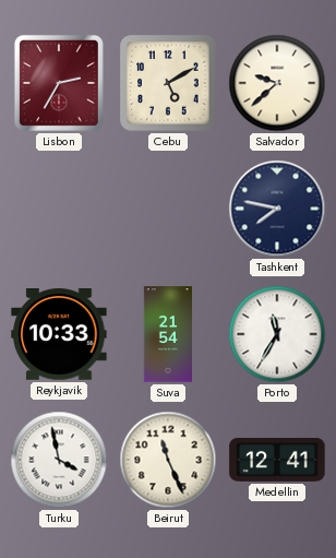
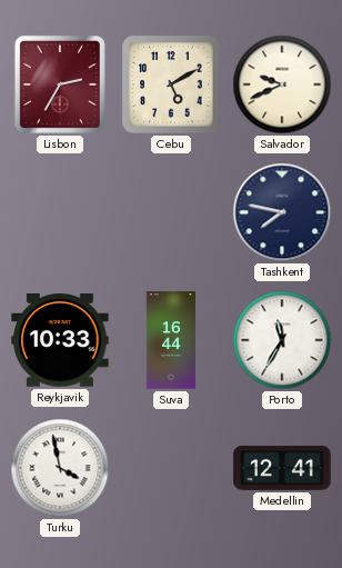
Salvador: 9:38 -> 9:41
Suva: 21:54 -> 16:44
Beirut: 11:26 -> none
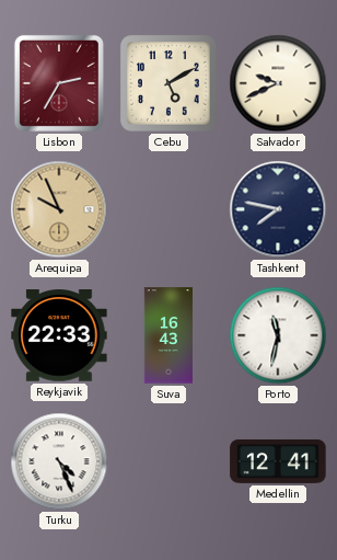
Arequipa: none -> 9:56
Reykjavik: 10:33 -> 22:33
Suva: 16:44 -> 16:43
Porto: 11:35 -> 11:32
Turku: 3:58 -> 4:26
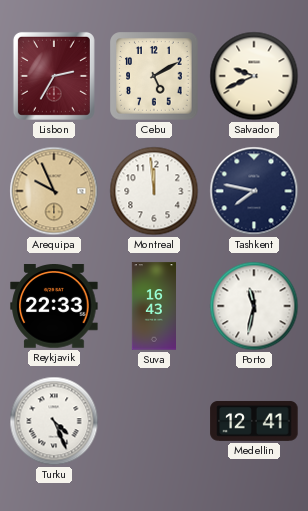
Montreal: none -> 11:59
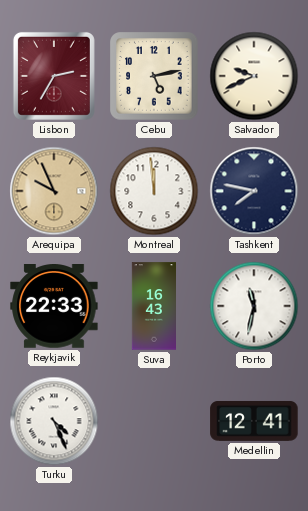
Cebu: 5:10 -> 5:13
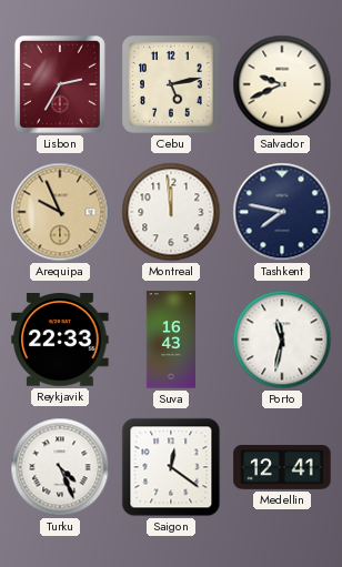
Saigon: none -> 12:21
